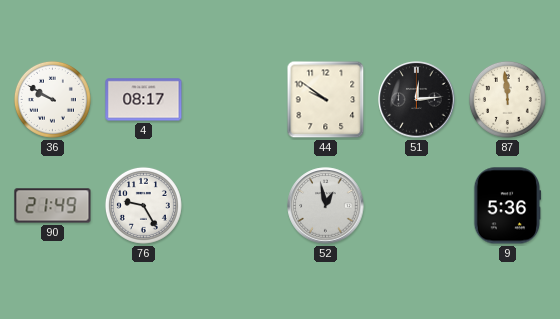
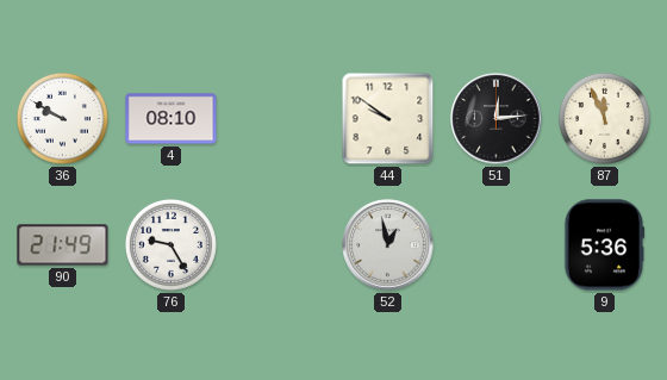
4: 08:17 -> 08:10
87: 11:59 -> 11:56
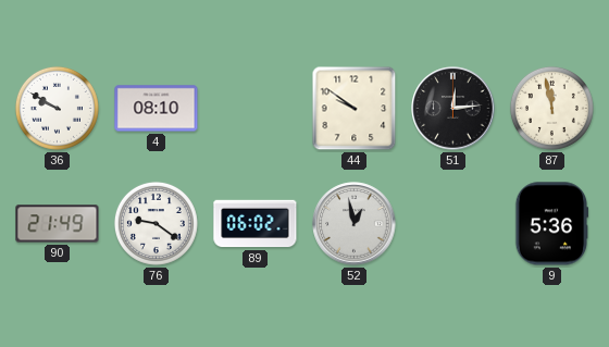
87: 11:56 -> 11:58
76: 9:25 -> 9:21
89: none -> 06:02
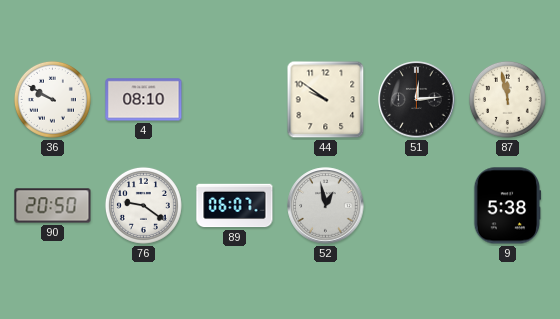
90: 21:49 -> 20:50
89: 06:02 -> 06:07
9: 5:36 -> 5:38
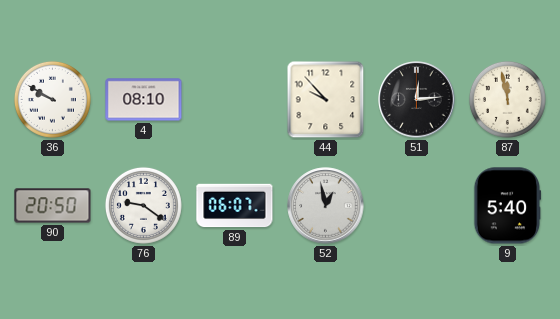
44: 9:51 -> 9:53
9: 5:38 -> 5:40
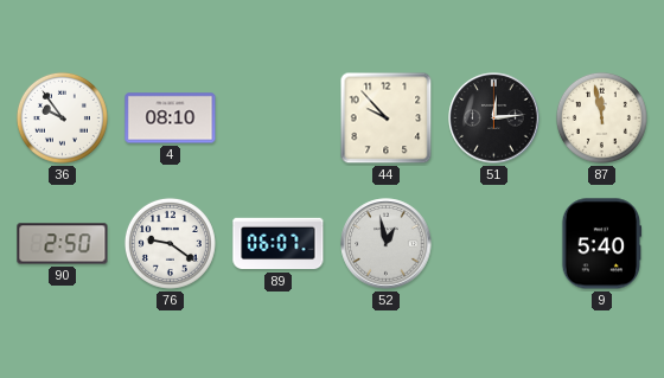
36: 9:50 -> 9:54
90: 20:50 -> 2:50
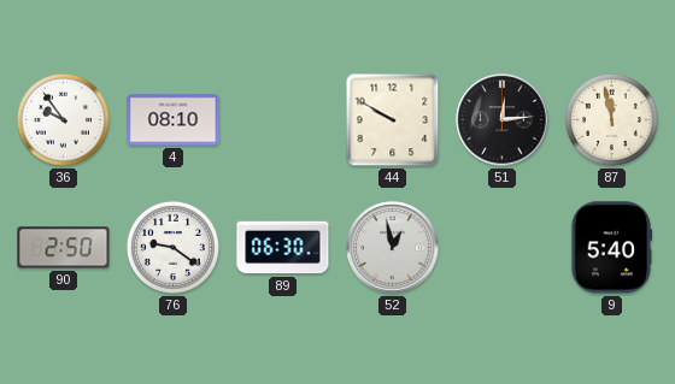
44: 9:53 -> 9:50
89: 06:07 -> 06:30
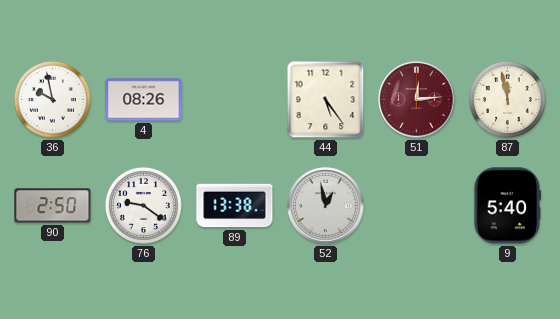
36: 9:54 -> 9:58
4: 08:10 -> 08:26
44: 9:50 -> 5:24
51 dial: black -> burgundy
89: 06:30 -> 13:38
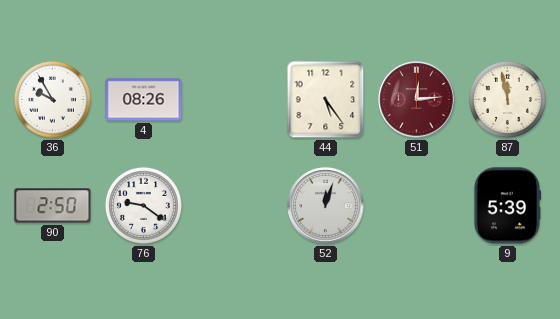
36: 9:58 -> 9:55
89: 13:38 -> none
52: 12:58 -> 12:03
9: 5:40 -> 5:39
